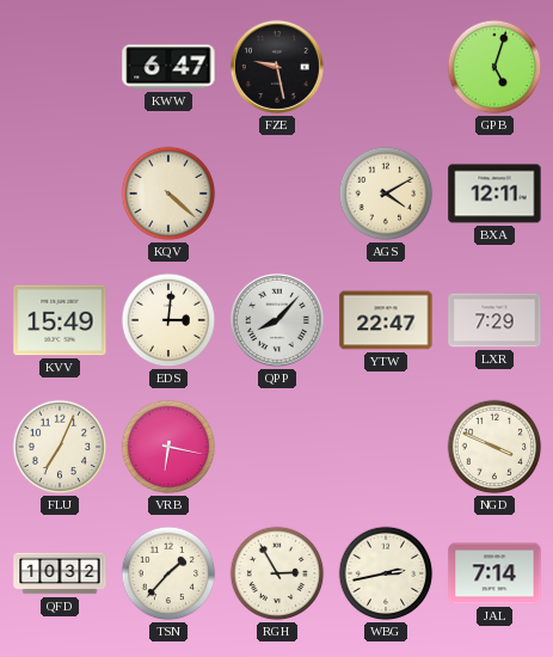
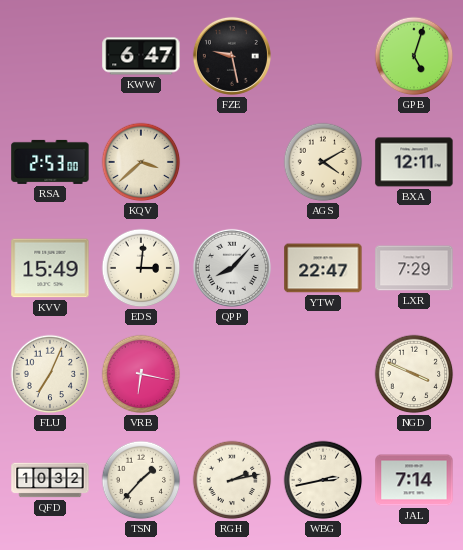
RSA: none -> 2:53
KQV: 4:22 -> 3:38
RGH: 2:55 -> 2:13
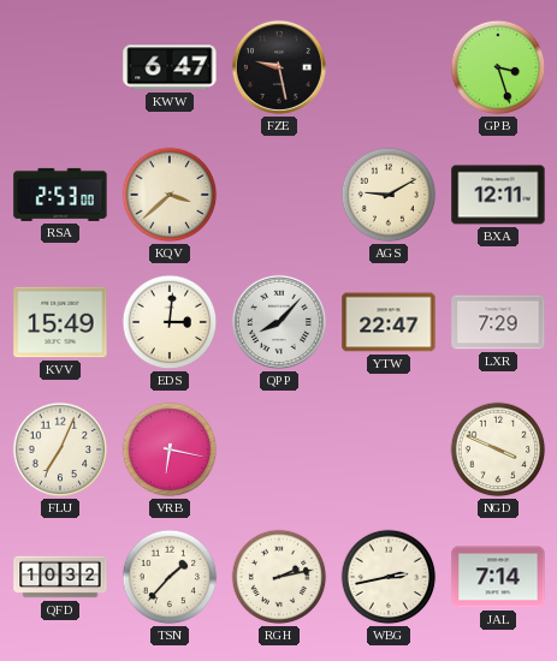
GPB: 5:03 -> 3:27
AGS: 4:10 -> 9:10
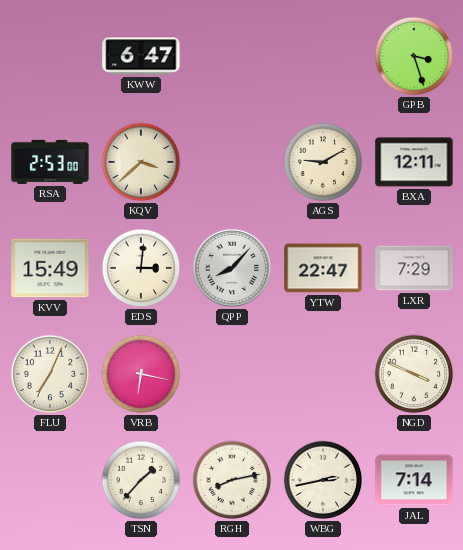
FZE: 9:28 -> none
QFD: 10:32 -> none
RGH: 2:13 -> 8:13
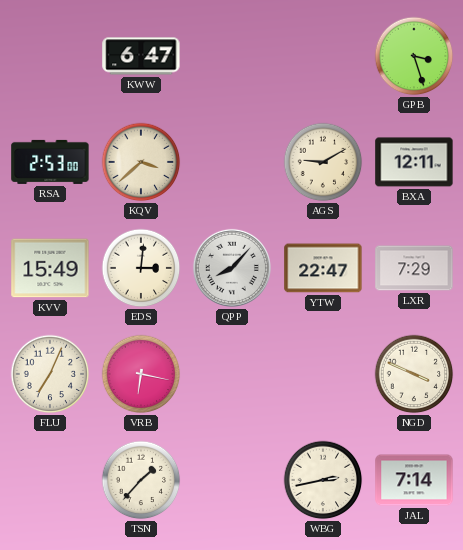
RGH: 8:13 -> none
